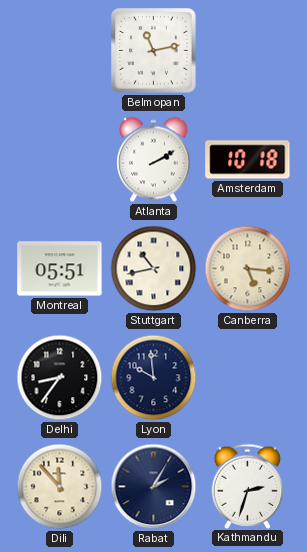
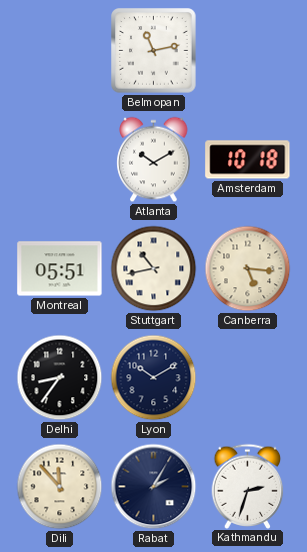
Atlanta: 2:10 -> 10:10
Lyon: 9:59 -> 10:10
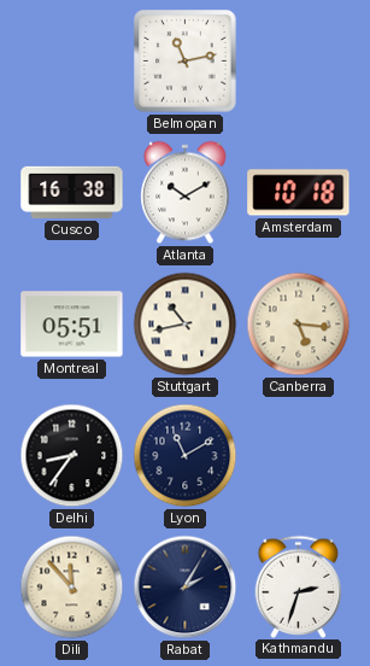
Cusco: none -> 16:38
Lyon: 10:10 -> 11:10
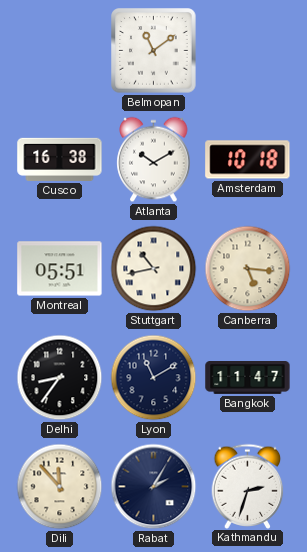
Belmopan: 11:13 -> 11:09
Bangkok: none -> 11:47
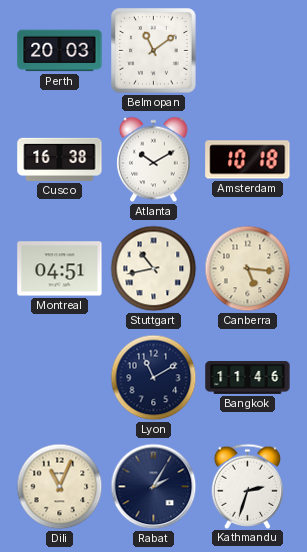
Perth: none -> 20:03
Montreal: 05:51 -> 04:51
Delhi: 8:36 -> none
Bangkok: 11:47 -> 11:46
Dili: 11:53 -> 11:04
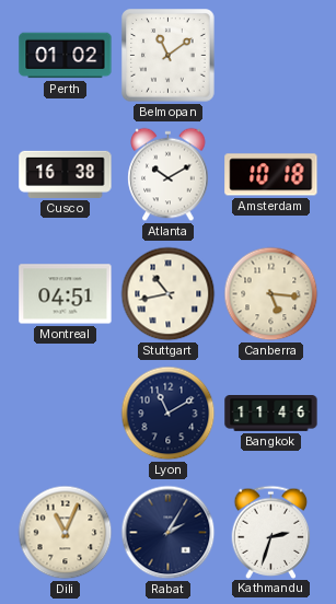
Perth: 20:03 -> 01:02
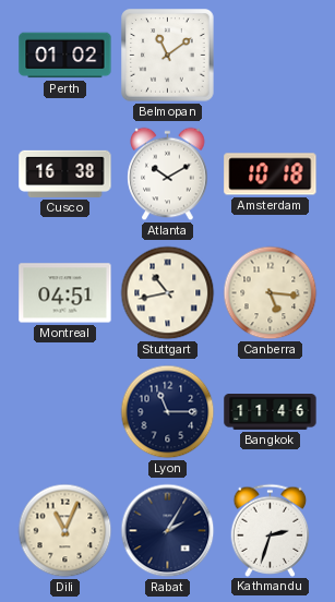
Lyon: 11:10 -> 11:15
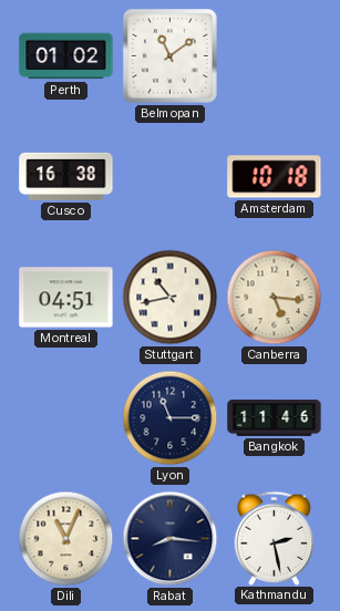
Atlanta: 10:10 -> none
Rabat: 2:05 -> 8:16
Kathmandu: 2:33 -> 2:28
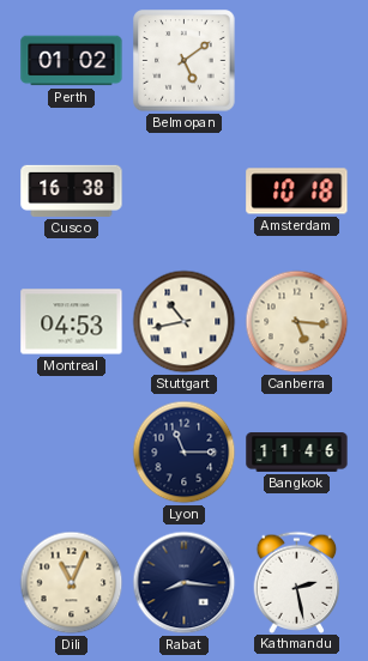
Belmopan: 11:09 -> 5:09
Montreal: 04:51 -> 04:53
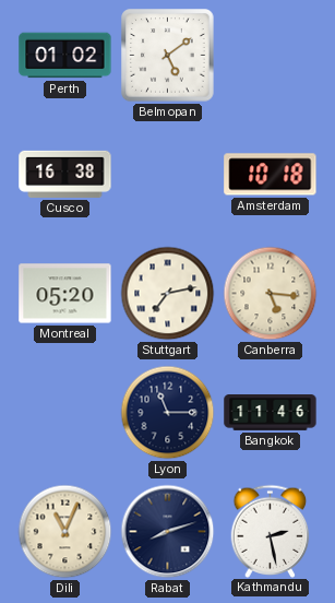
Montreal: 04:53 -> 05:20
Stuttgart: 10:43 -> 7:13
Rabat: 8:16 -> 8:12
